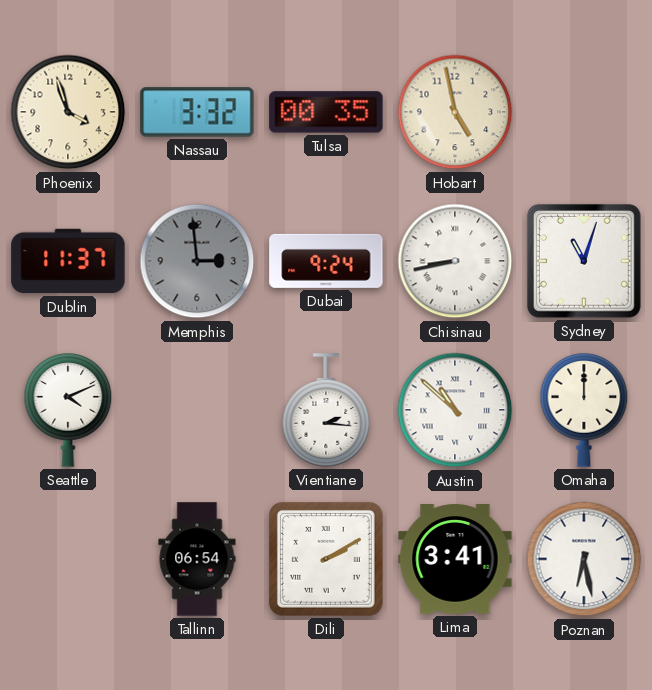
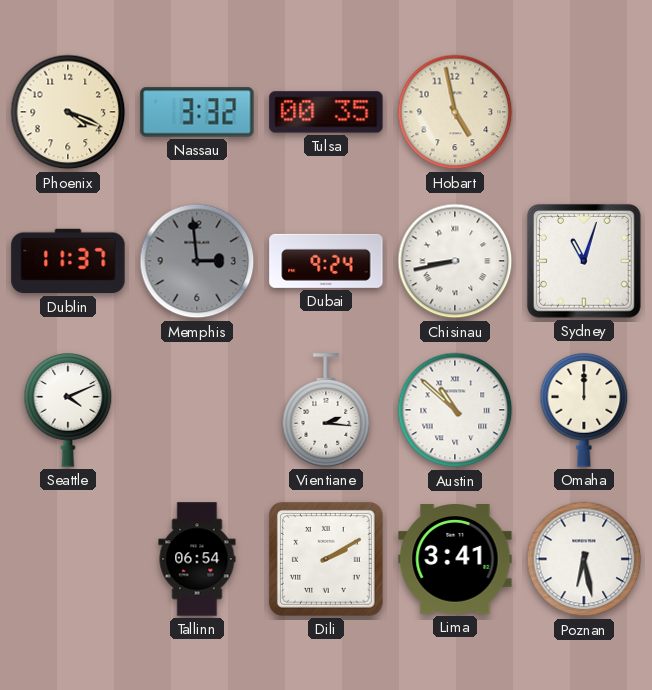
Phoenix: 3:57 -> 4:19
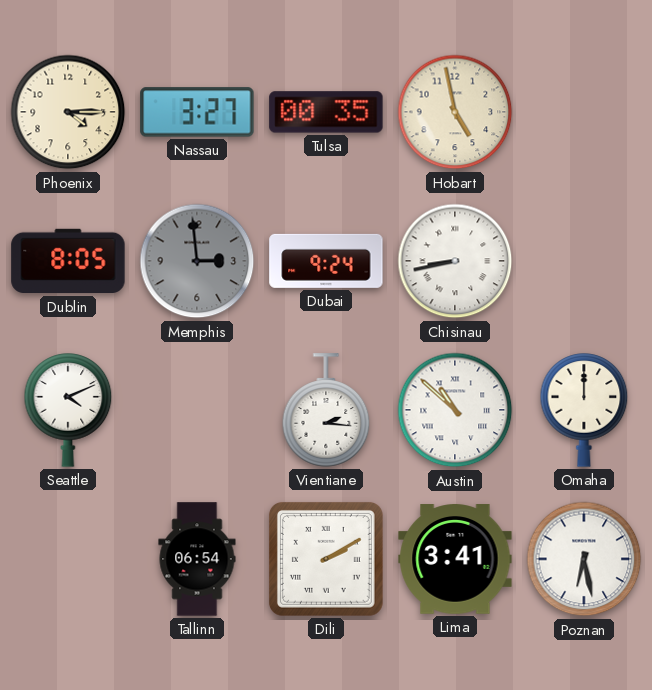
Phoenix: 4:19 -> 4:15
Nassau: 3:32 -> 3:27
Dublin: 11:37 -> 8:05
Sydney: 11:03 -> none
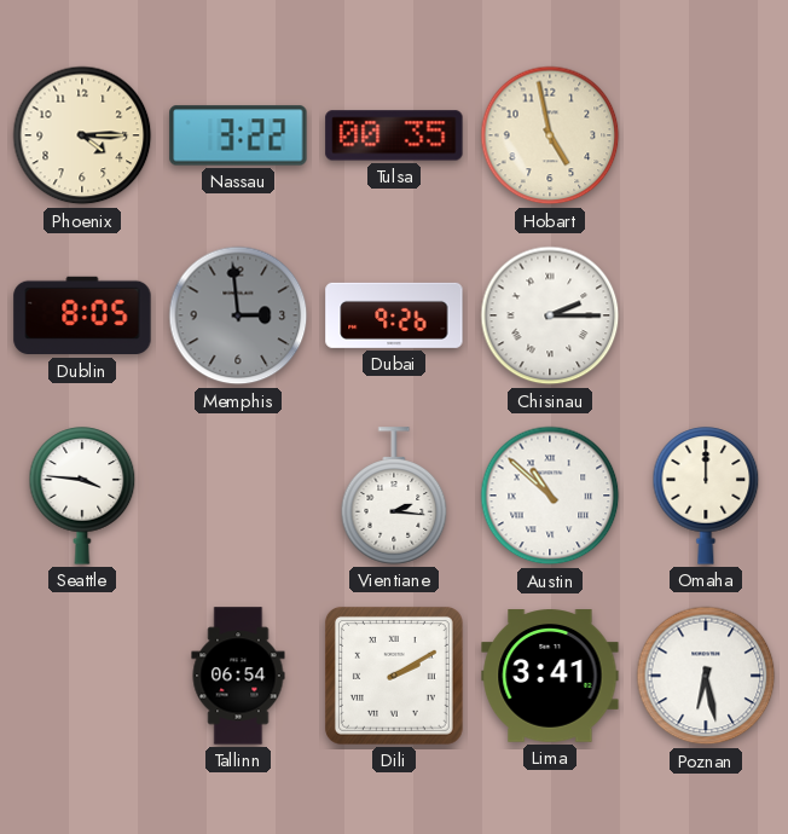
Nassau: 3:27 -> 3:22
Dubai: 9:24 -> 9:26
Chisinau: 8:43 -> 2:15
Seattle: 4:11 -> 3:46
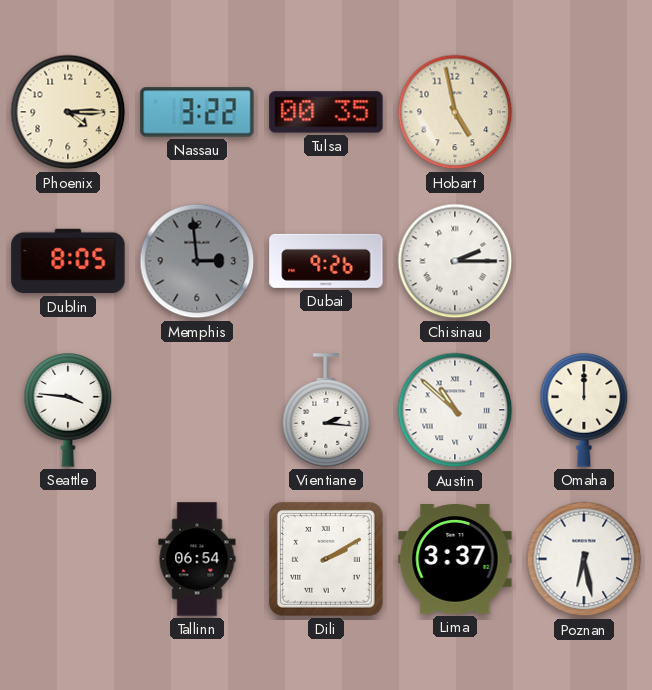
Lima: 3:41 -> 3:37
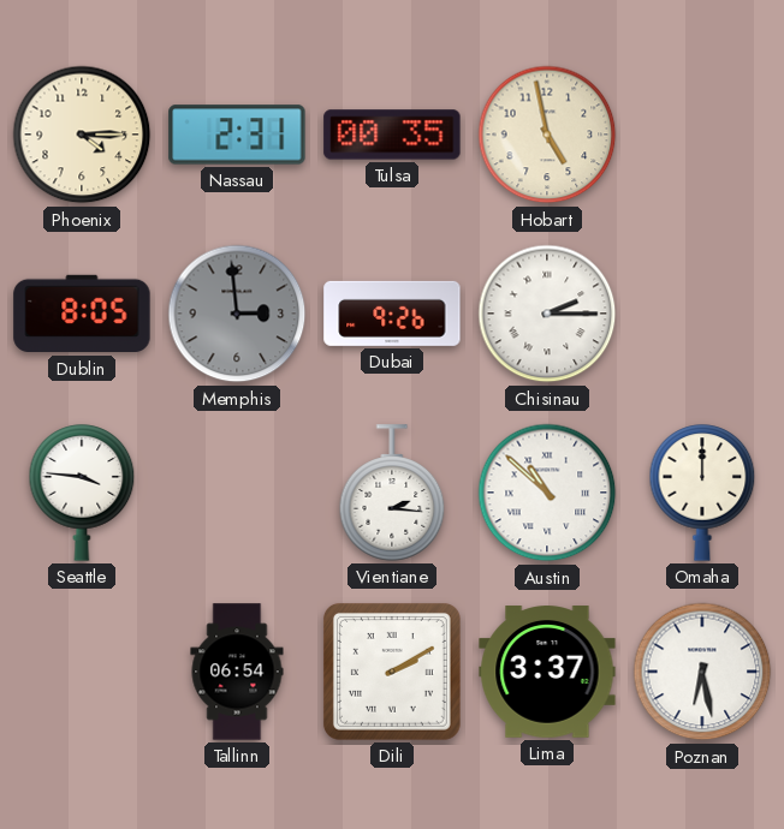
Nassau: 3:22 -> 2:31
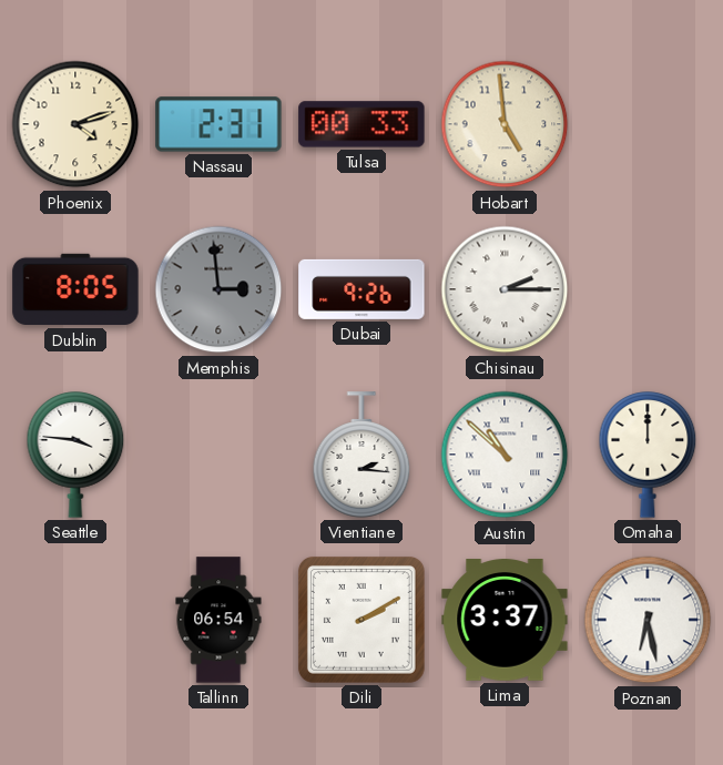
Phoenix: 4:15 -> 4:12
Tulsa: 00:35 -> 00:33
Hobart: 4:58 -> 4:59
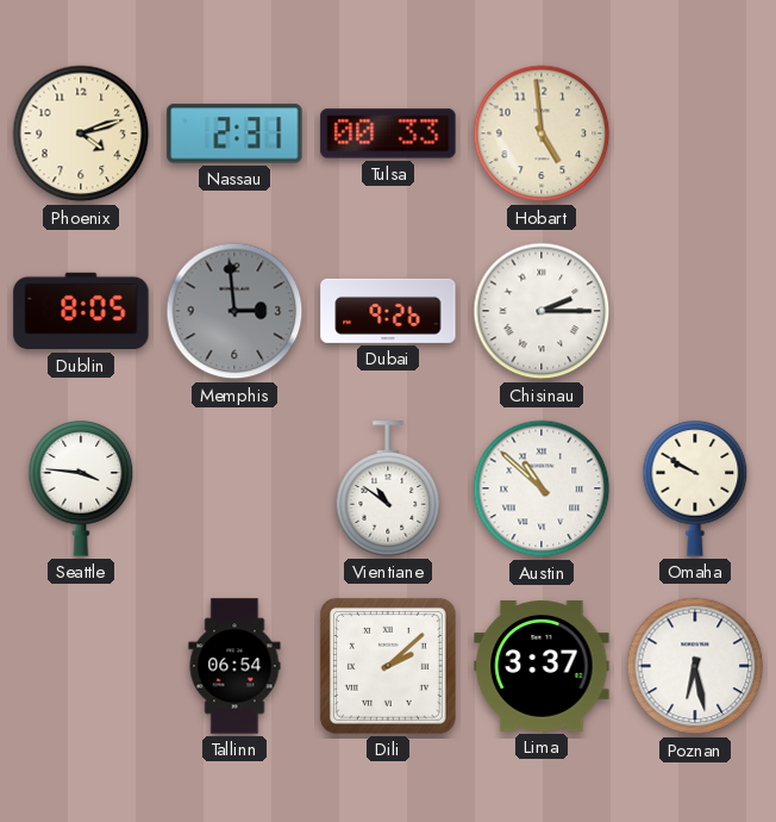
Vientiane: 2:16 -> 10:51
Omaha: 12:00 -> 9:50
Dili: 2:10 -> 2:08
